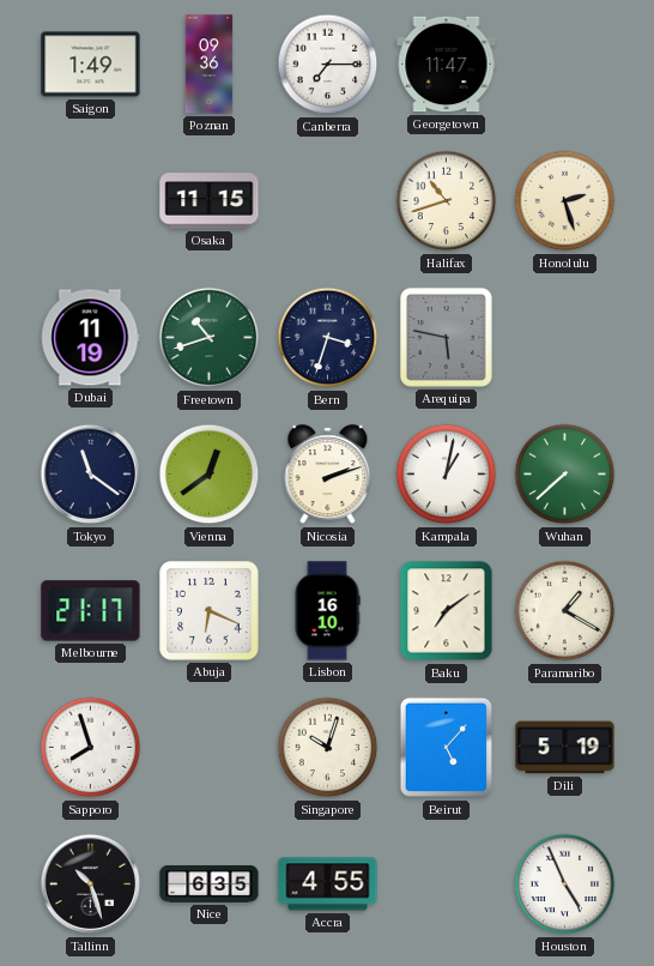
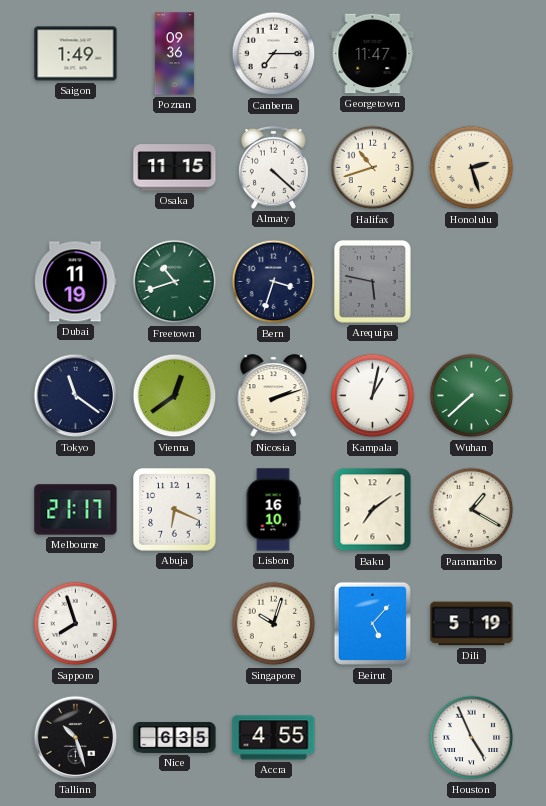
Almaty: none -> 4:22
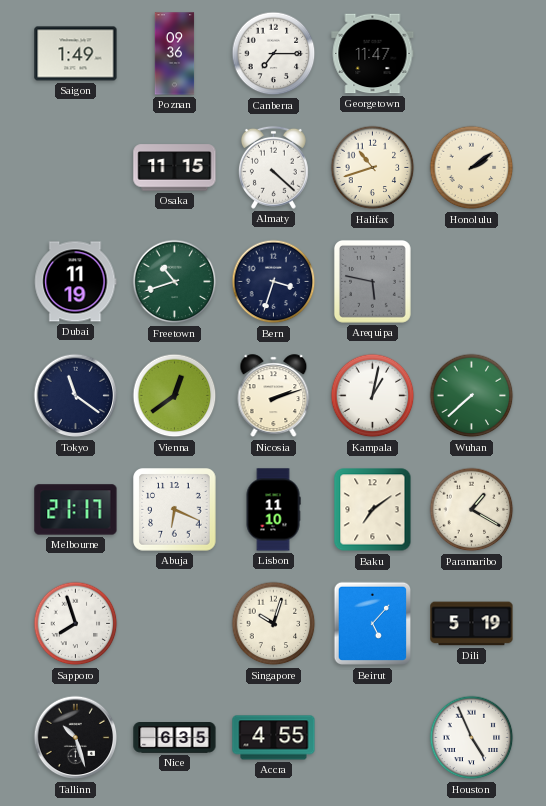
Honolulu: 2:27 -> 2:09
Lisbon: 16:10 -> 11:10
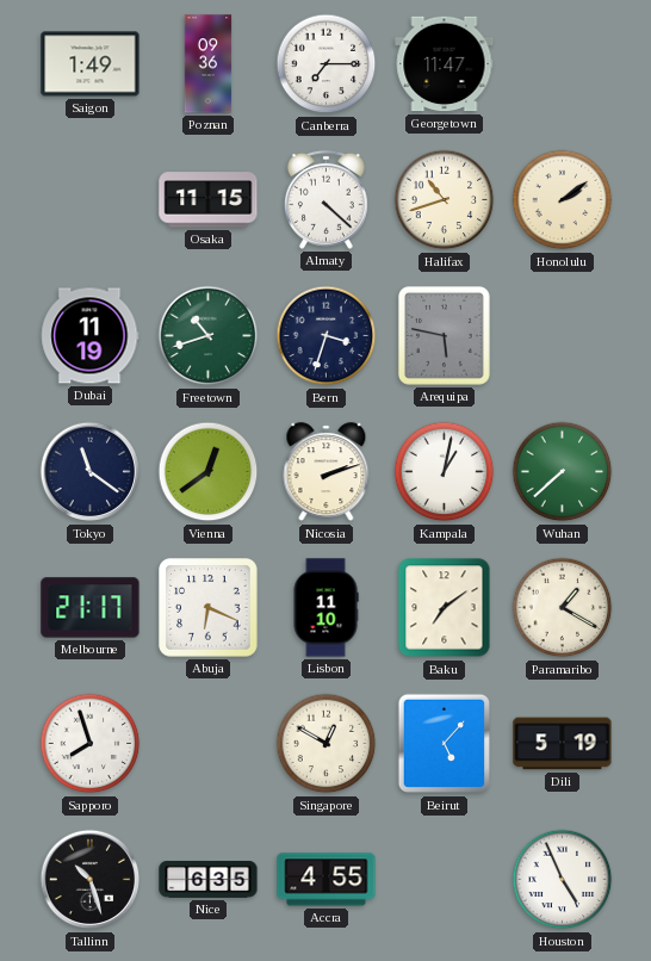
Singapore: 10:03 -> 12:50
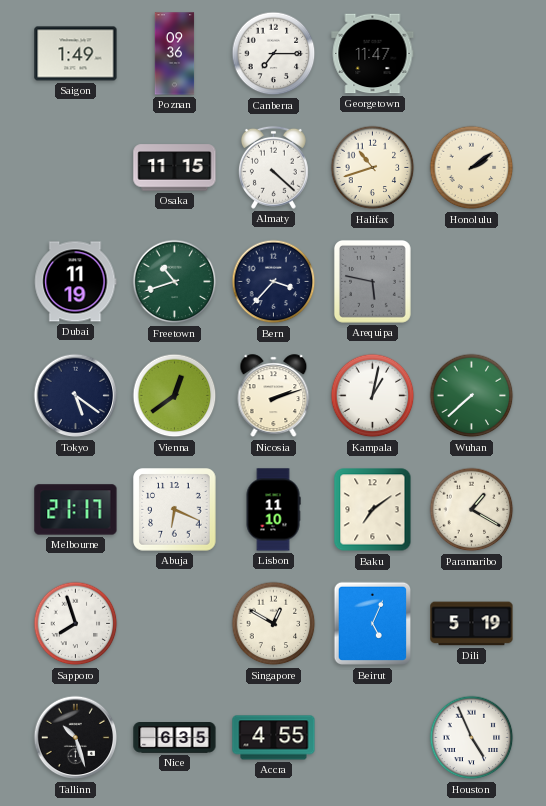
Bern: 3:33 -> 3:37
Tokyo: 11:21 -> 5:21
Beirut: 5:07 -> 5:04
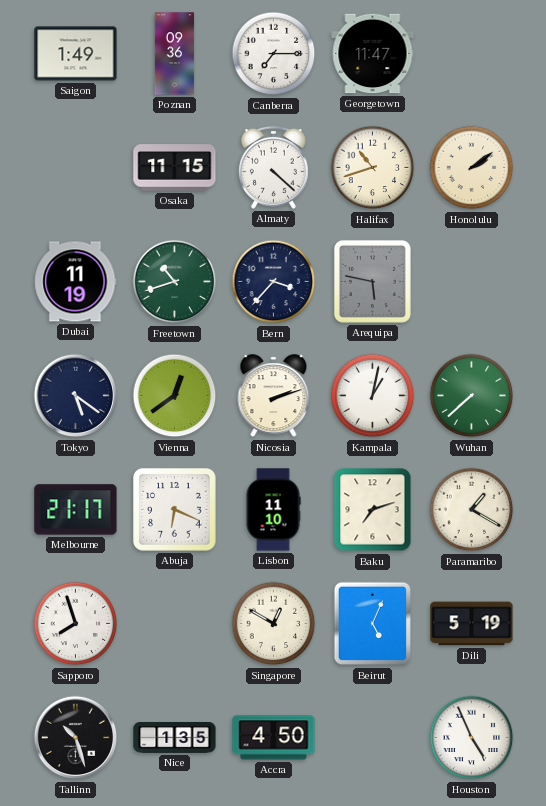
Baku: 7:09 -> 7:12
Nice: 6:35 -> 1:35
Accra: 4:55 -> 4:50
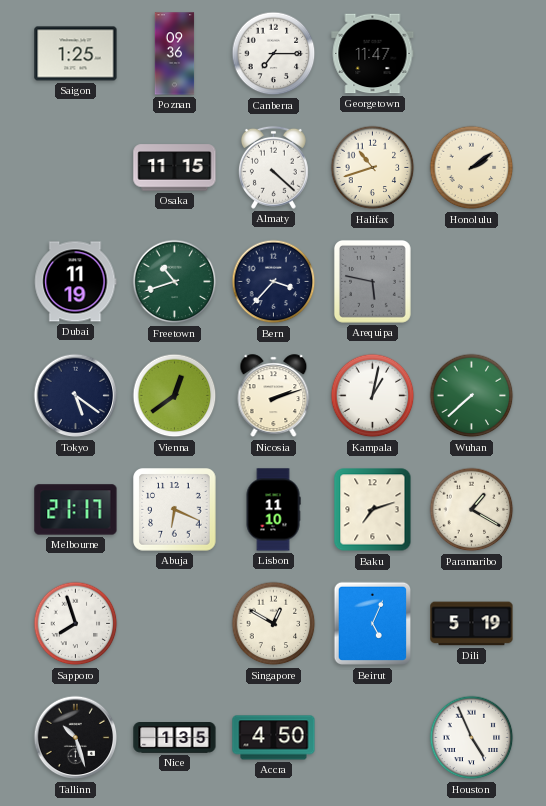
Saigon: 1:49 -> 1:25
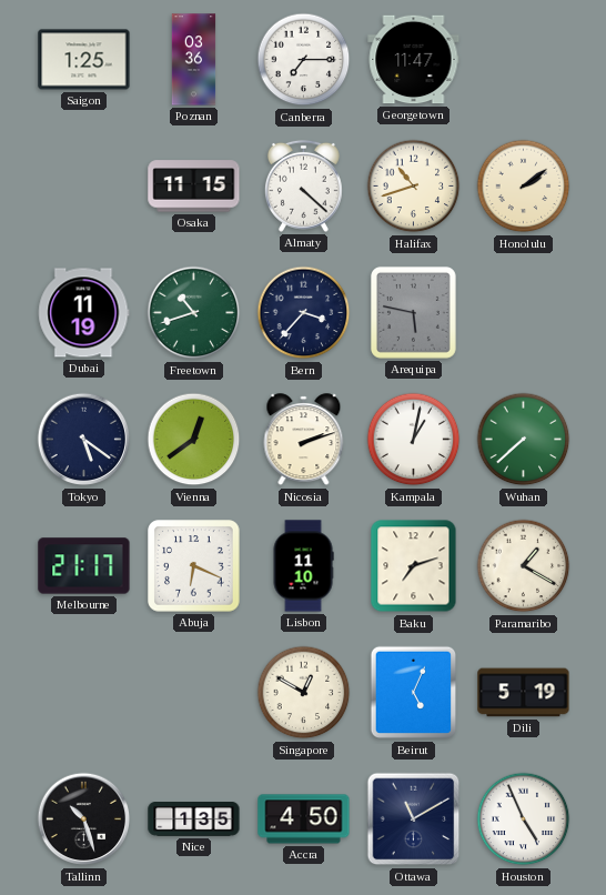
Poznan: 09:36 -> 03:36
Sapporo: 7:57 -> none
Ottawa: none -> 11:10
